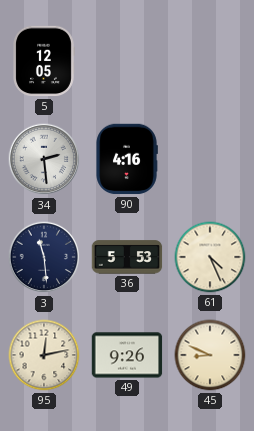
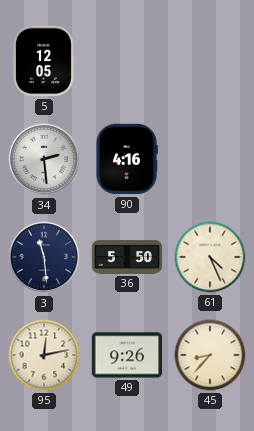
36: 5:53 -> 5:50
45: 8:49 -> 8:37
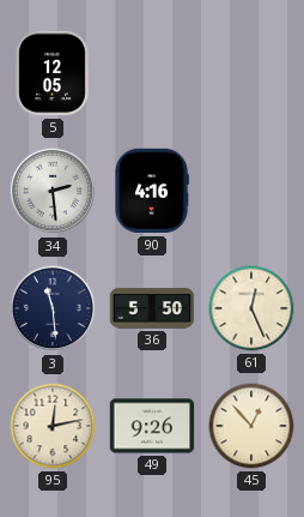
61: 4:26 -> 12:26
45: 8:37 -> 12:53
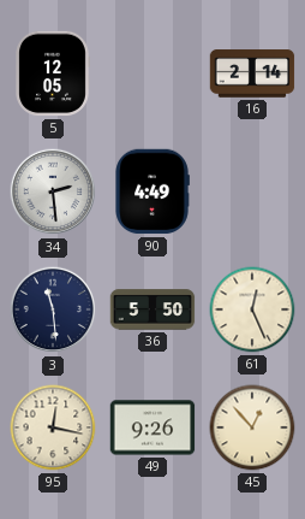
16: none -> 2:14
90: 4:16 -> 4:49
95: 12:13 -> 12:17
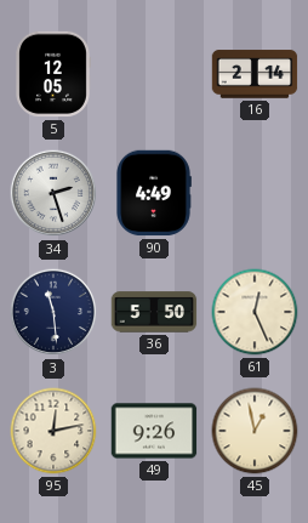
34: 2:29 -> 2:27
95: 12:17 -> 12:13
45: 12:53 -> 12:58
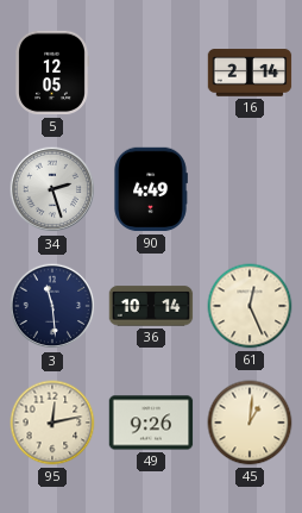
36: 5:50 -> 10:14
45: 12:58 -> 1:01
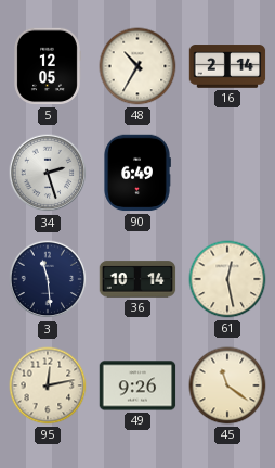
48: none -> 10:35
90: 4:49 -> 6:49
61: 12:26 -> 12:28
45: 1:01 -> 11:21
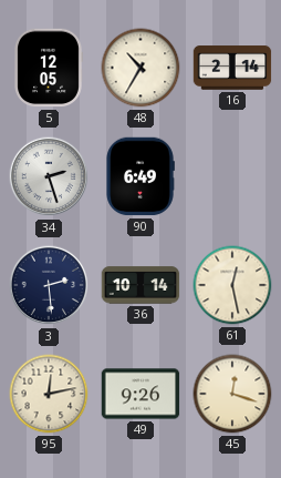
3: 11:29 -> 2:29
45: 11:21 -> 12:18
